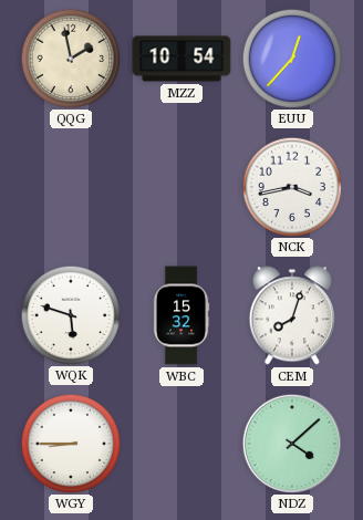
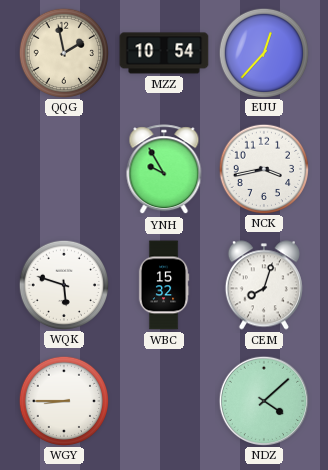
YNH: none -> 9:55
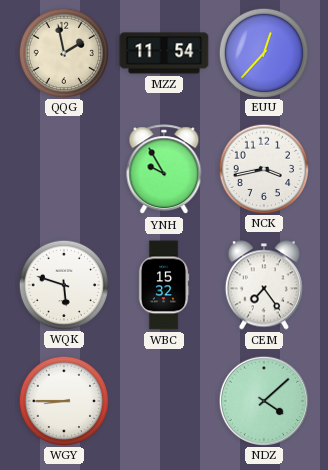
MZZ: 10:54 -> 11:54
CEM: 8:03 -> 7:24
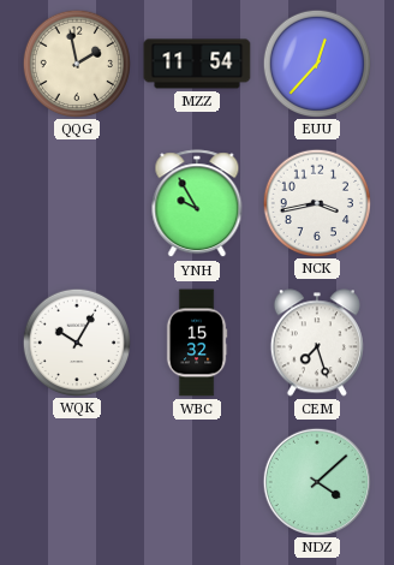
WQK: 5:48 -> 10:05
CEM: 7:24 -> 7:27
WGY: 8:45 -> none
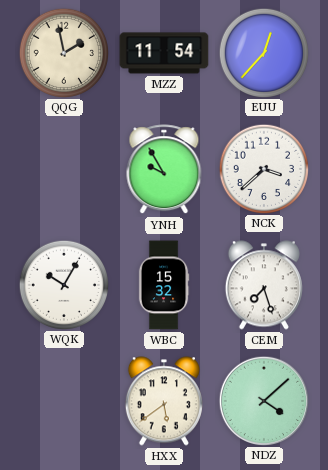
NCK: 3:43 -> 3:38
HXX: none -> 5:39
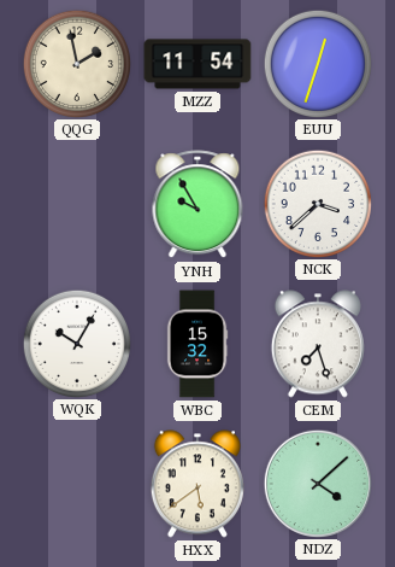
EUU: 12:37 -> 12:33
